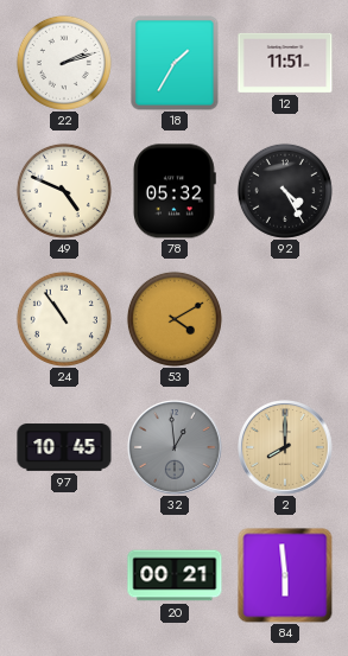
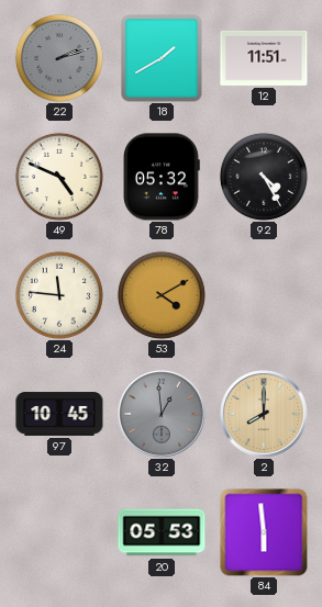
22 dial: white -> grey
18: 1:35 -> 1:40
24: 10:54 -> 11:46
20: 00:21 -> 05:53
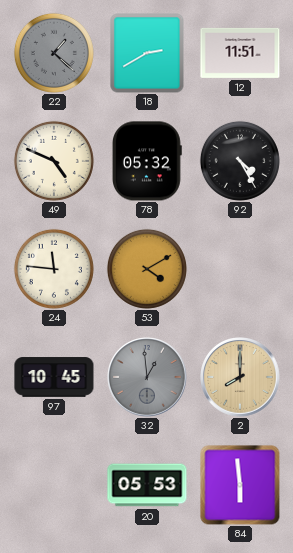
22: 2:12 -> 1:22
18: 1:40 -> 2:40
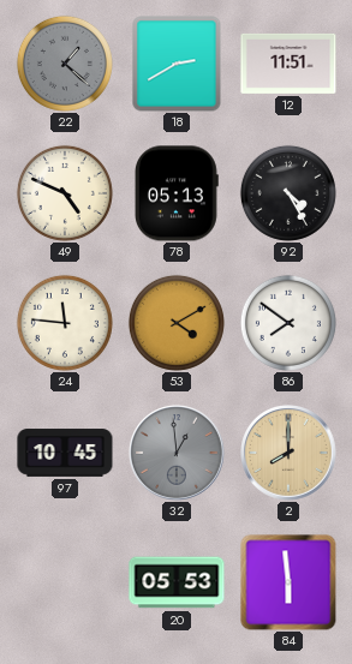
78: 05:32 -> 05:13
86: none -> 7:51
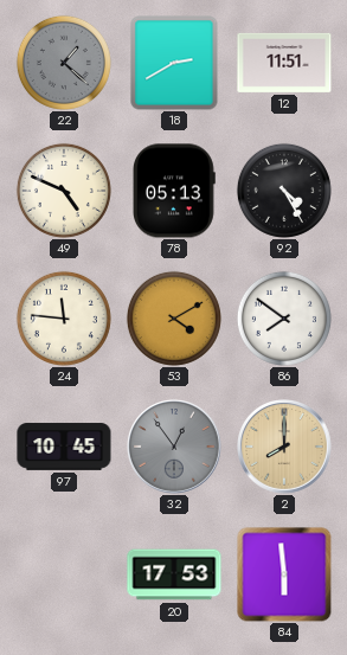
32: 12:59 -> 12:54
20: 05:53 -> 17:53
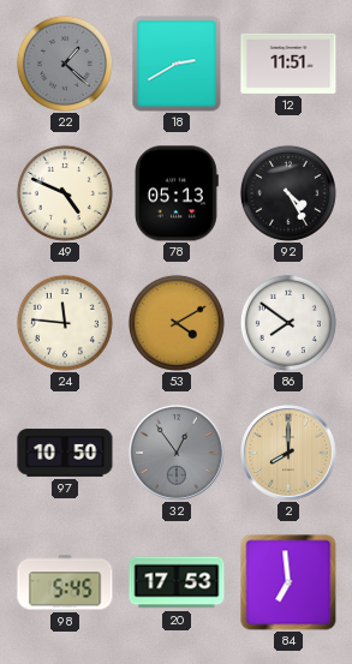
97: 10:45 -> 10:50
98: none -> 5:45
84: 5:59 -> 6:59
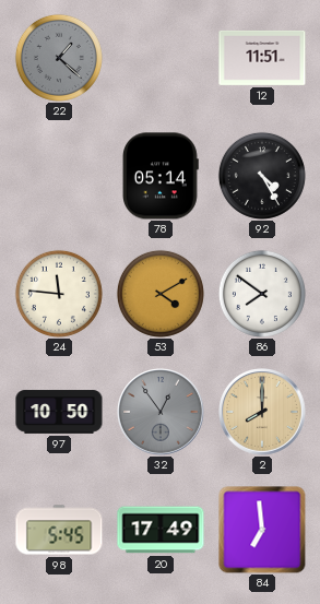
18: 2:40 -> none
49: 4:49 -> none
78: 05:13 -> 05:14
20: 17:53 -> 17:49
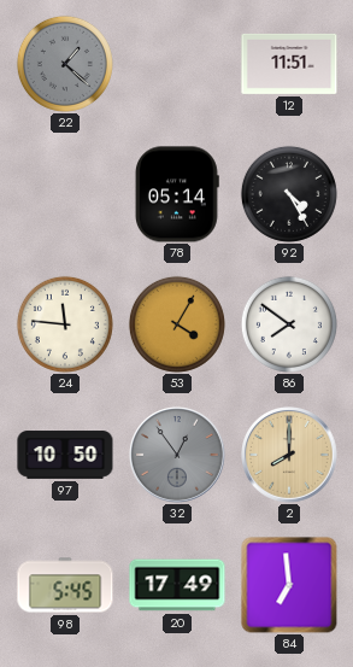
53: 4:10 -> 4:05
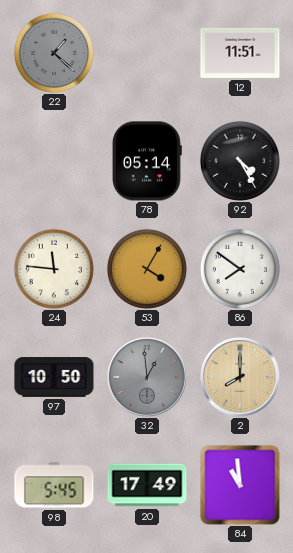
32: 12:54 -> 12:59
84: 6:59 -> 10:59
